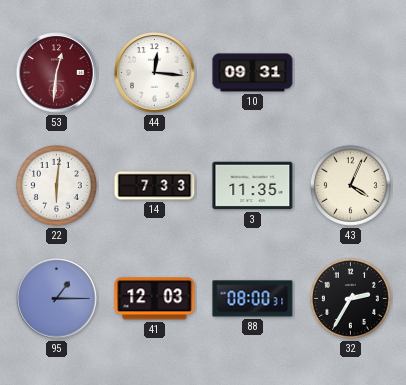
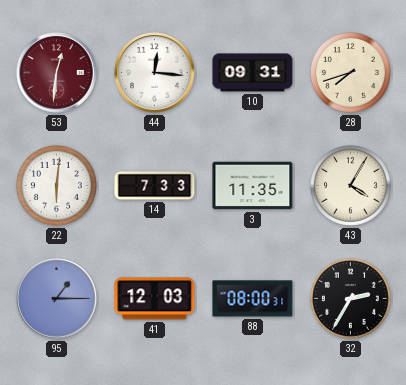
28: none -> 7:42
43: 4:04 -> 4:05
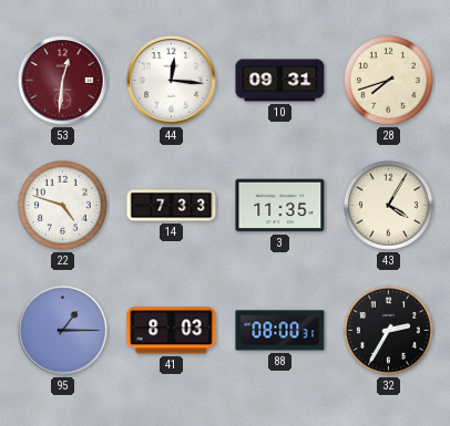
22: 6:01 -> 4:48
41: 12:03 -> 8:03
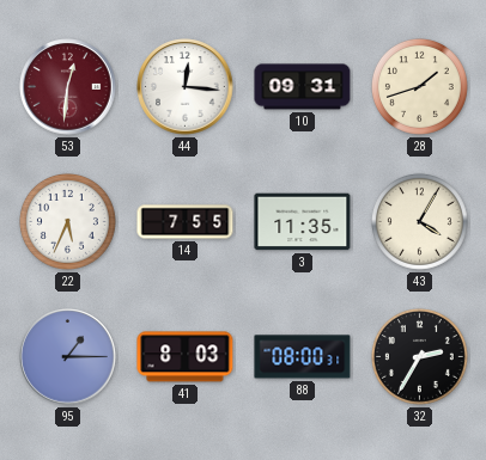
28: 7:42 -> 1:42
22: 4:48 -> 5:34
14: 7:33 -> 7:55
